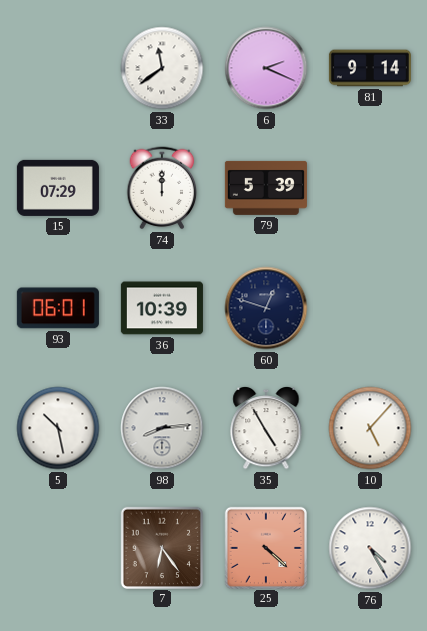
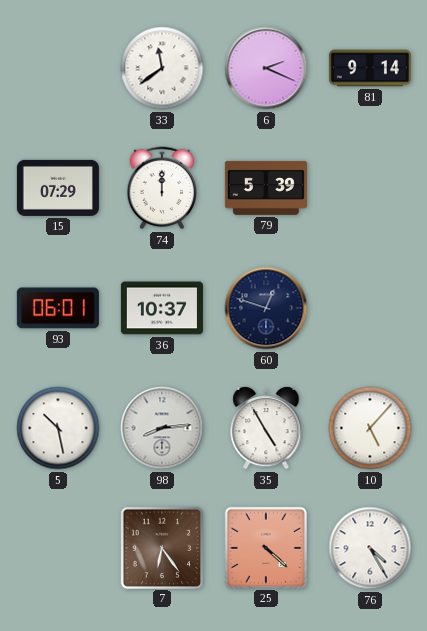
36: 10:39 -> 10:37
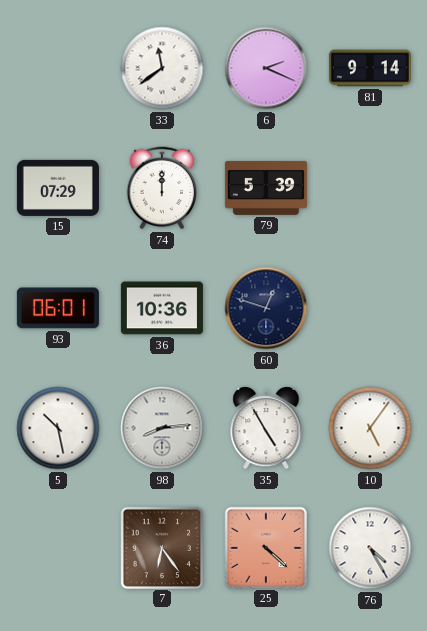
36: 10:37 -> 10:36
10: 5:07 -> 5:06
